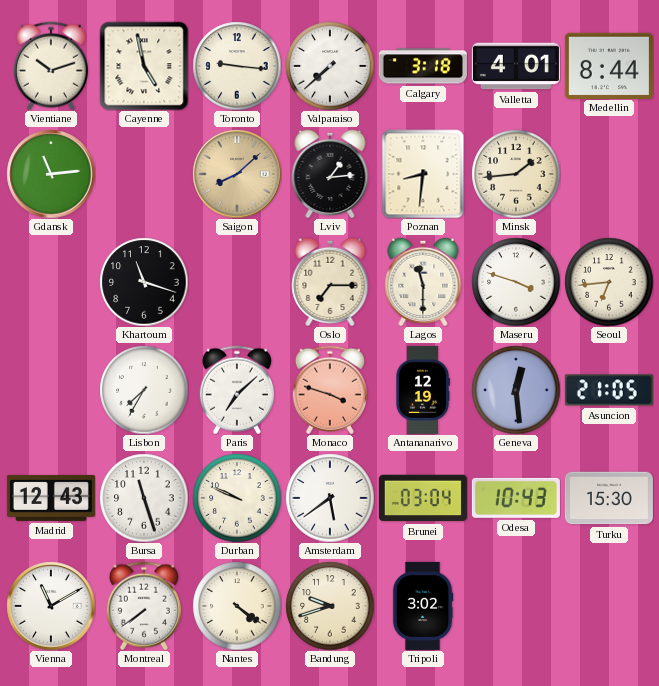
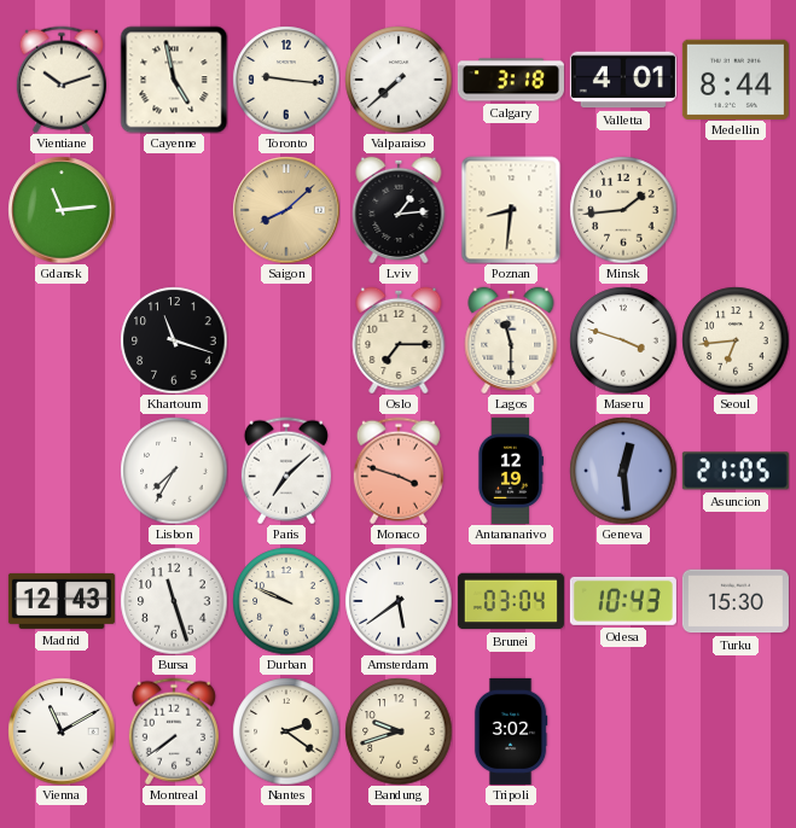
Nantes: 4:21 -> 2:21
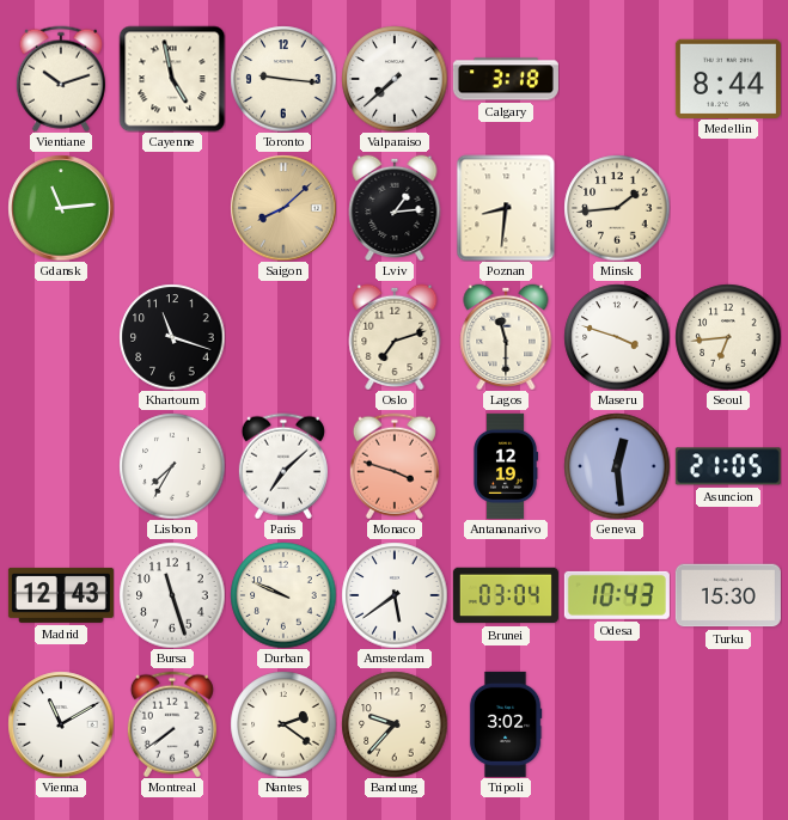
Valletta: 4:01 -> none
Oslo: 7:15 -> 7:12
Bandung: 9:42 -> 9:37
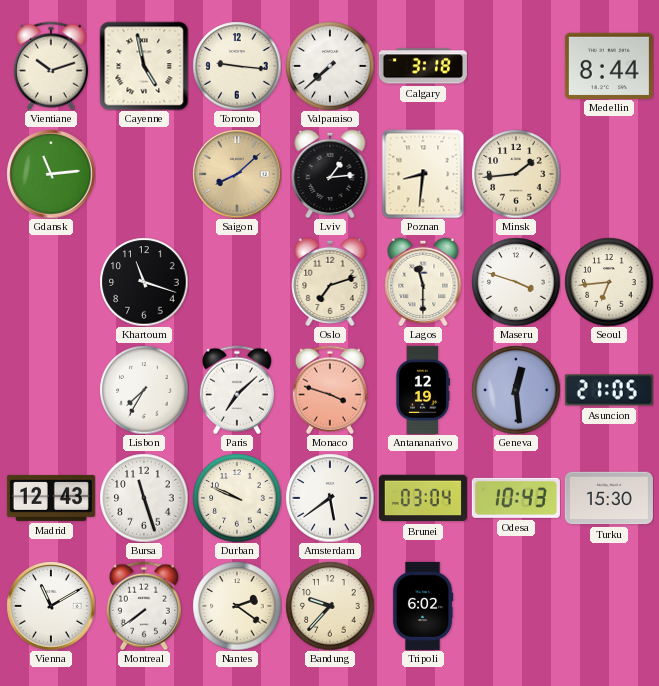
Tripoli: 3:02 -> 6:02
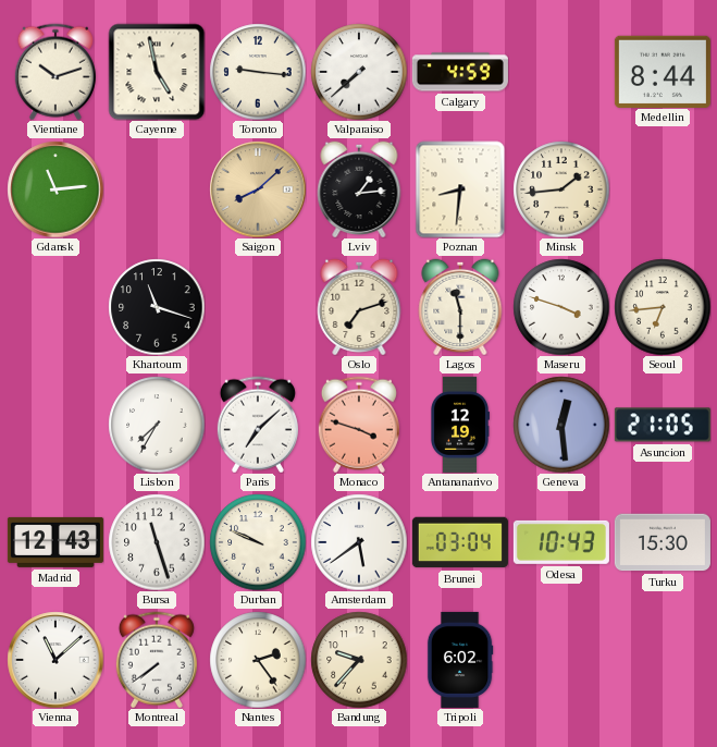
Calgary: 3:18 -> 4:59
Vienna: 11:10 -> 11:08
Nantes: 2:21 -> 2:24
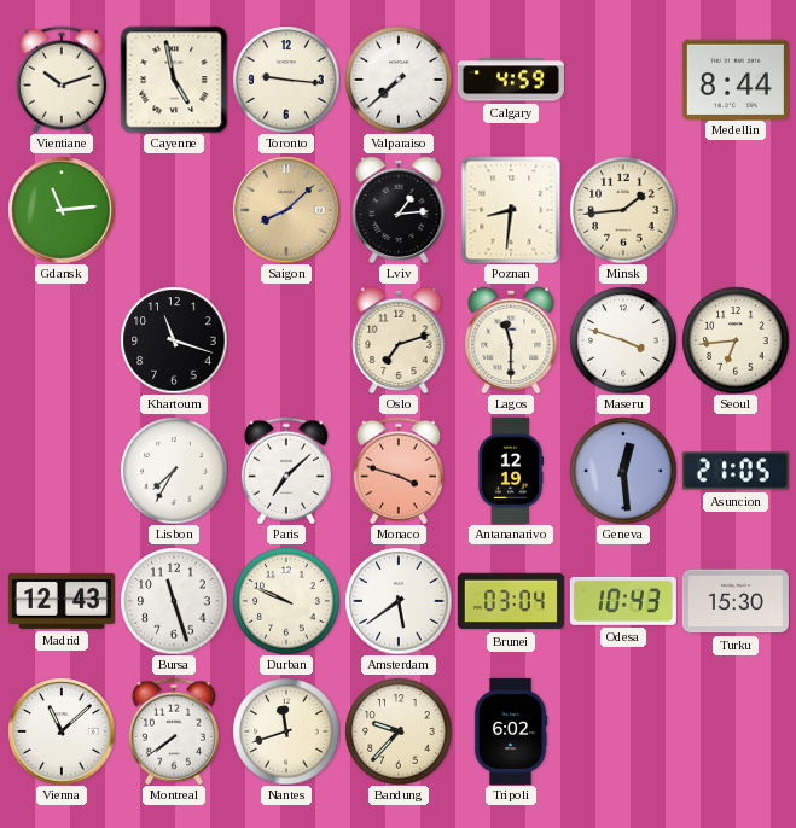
Nantes: 2:24 -> 11:42
